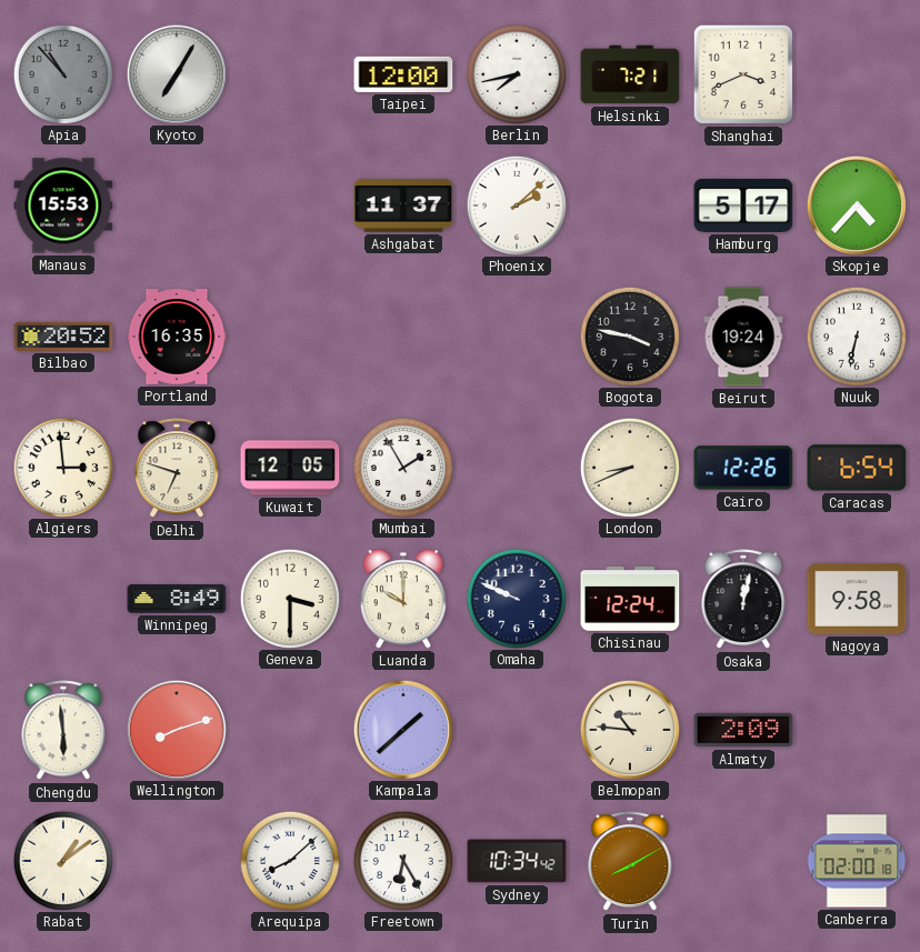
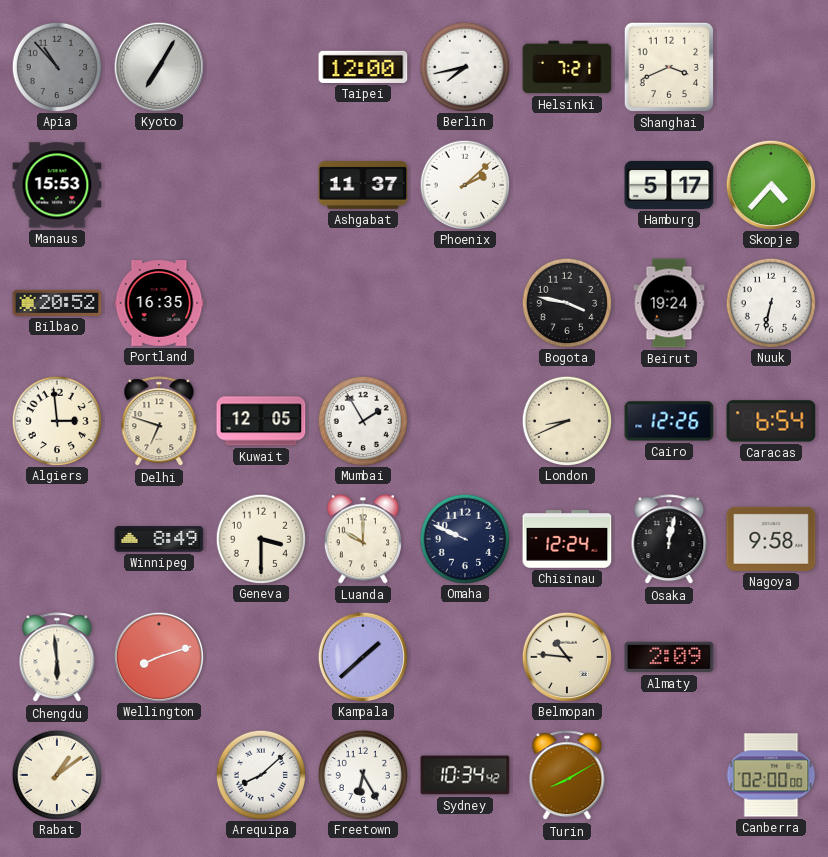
Canberra: 02:00:18 -> 02:00:00
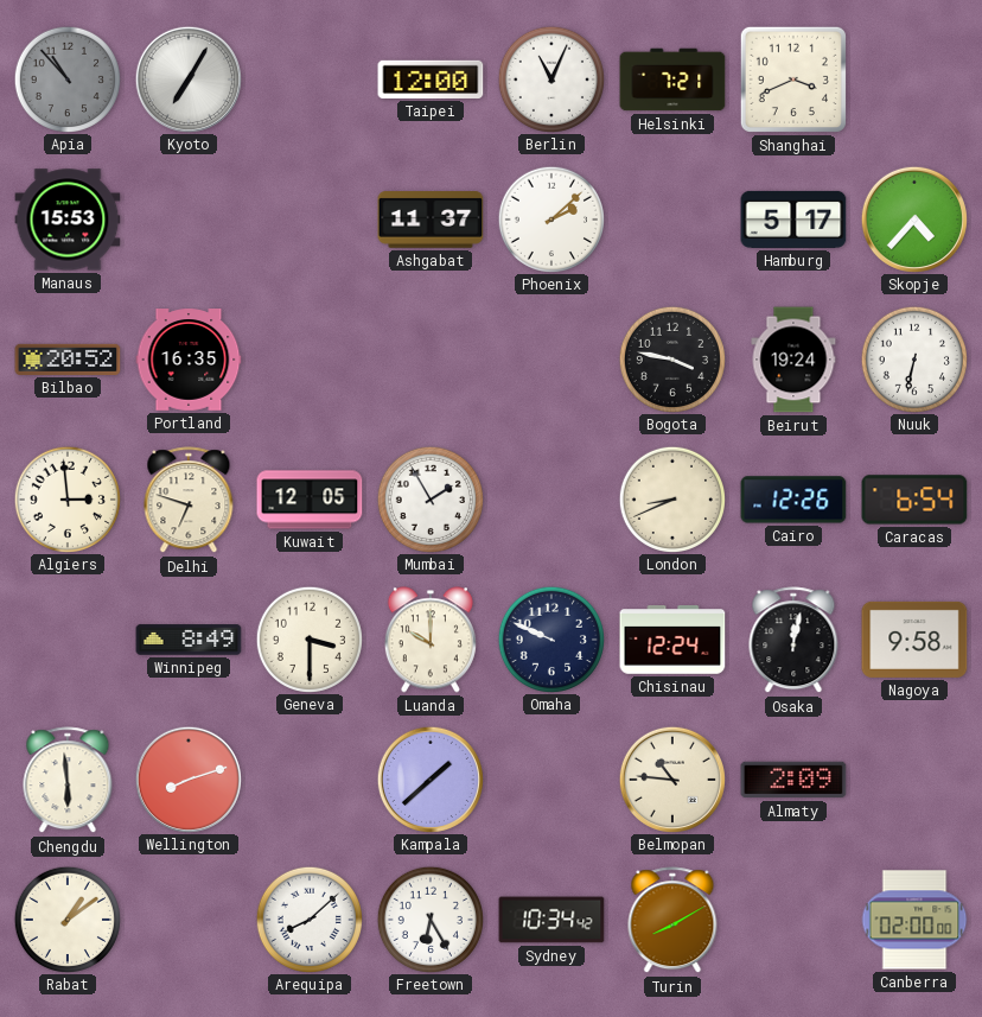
Berlin: 7:43 -> 11:04
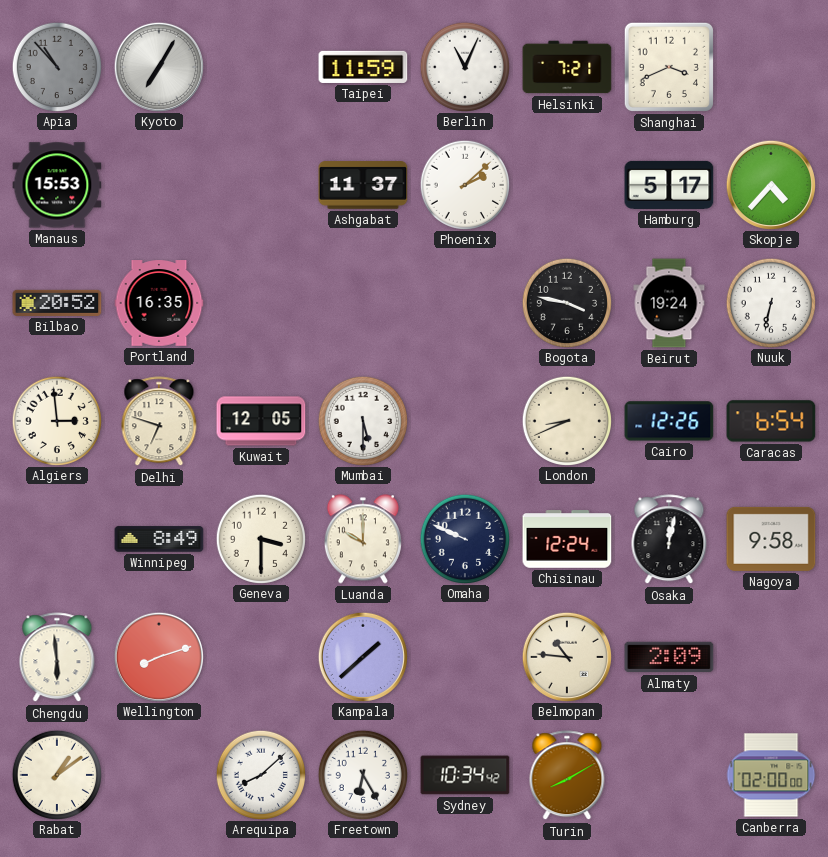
Taipei: 12:00 -> 11:59
Mumbai: 1:55 -> 5:30
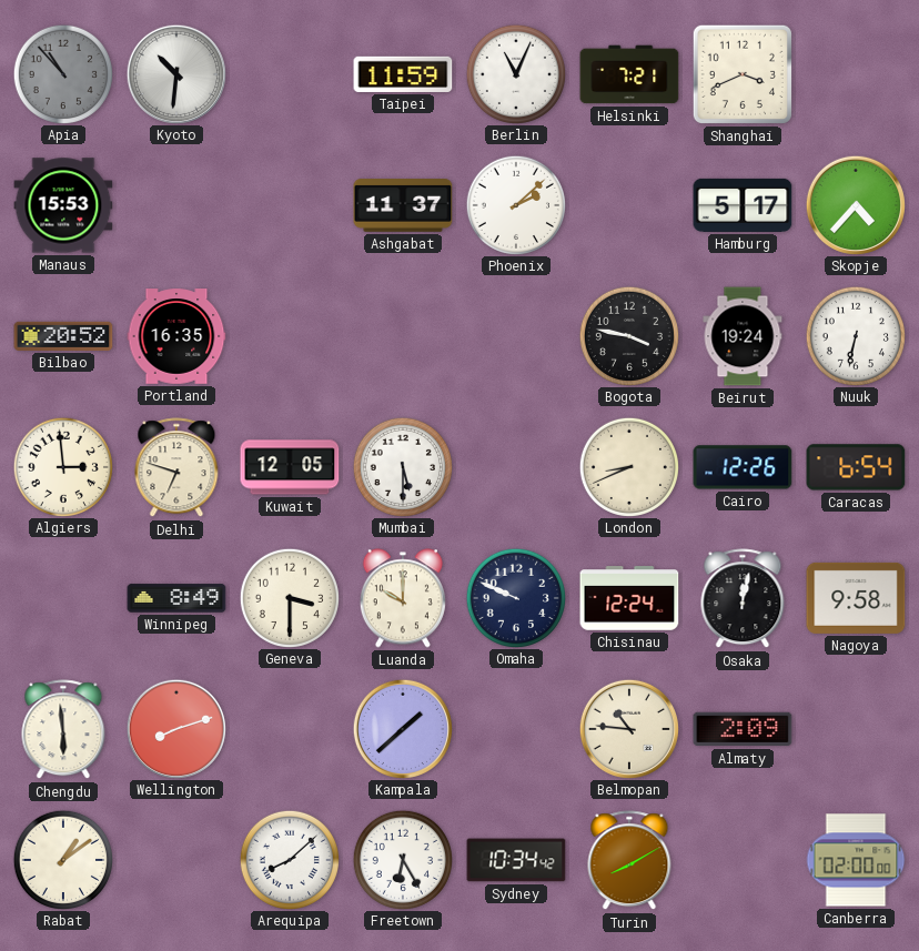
Kyoto: 7:05 -> 10:31
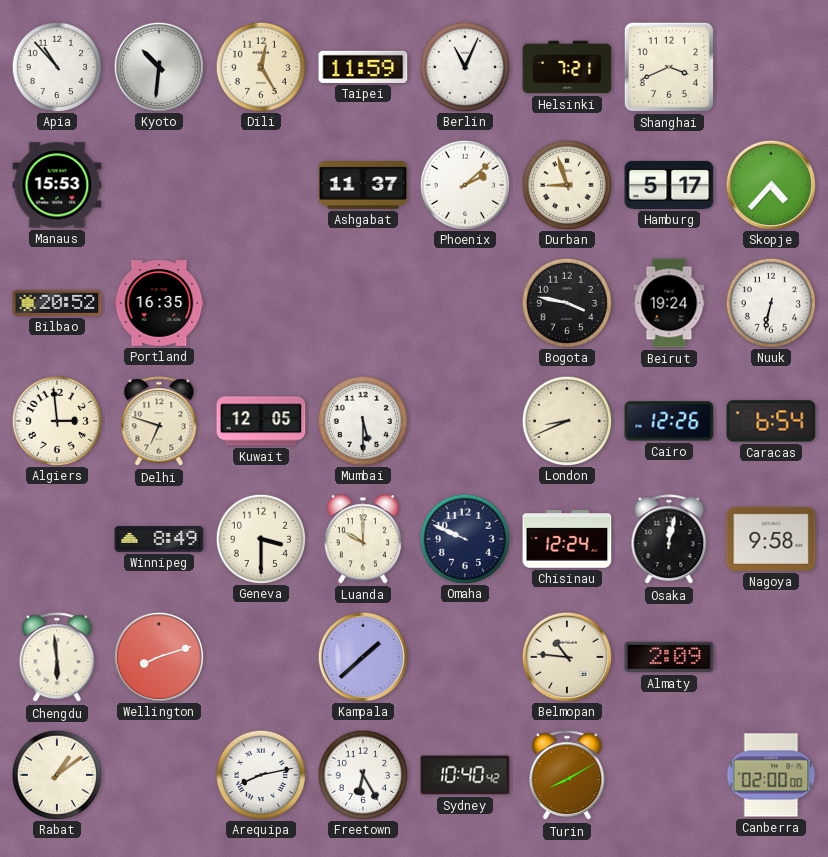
Apia dial: grey -> white
Dili: none -> 12:25
Durban: none -> 8:57
Arequipa: 8:08 -> 8:13
Sydney: 10:34 -> 10:40
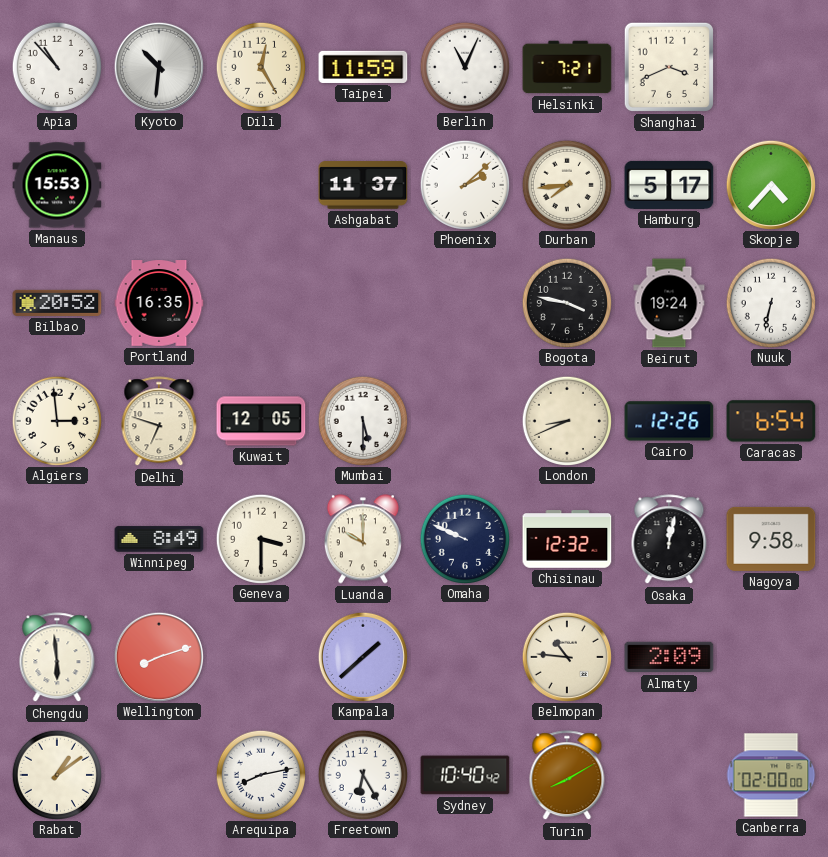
Durban: 8:57 -> 7:44
Chisinau: 12:24 -> 12:32
